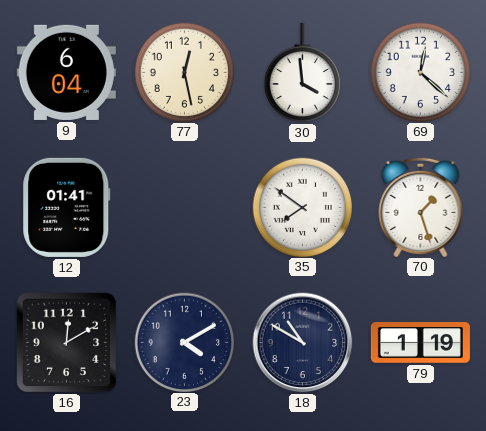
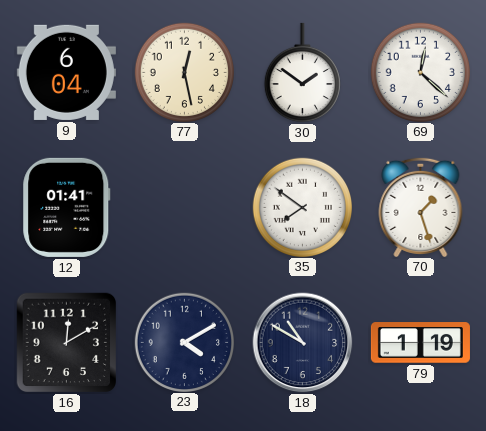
30: 3:59 -> 1:51
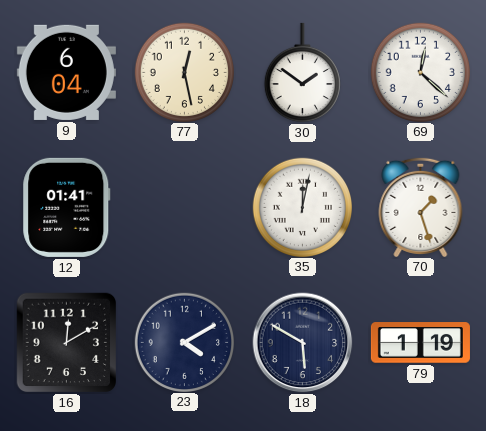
35: 7:51 -> 12:02
18: 10:50 -> 5:50
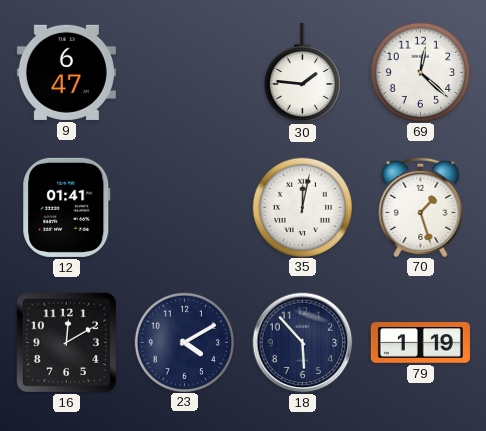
9: 6:04 -> 6:47
77: 12:28 -> none
30: 1:51 -> 1:46
18: 5:50 -> 5:53
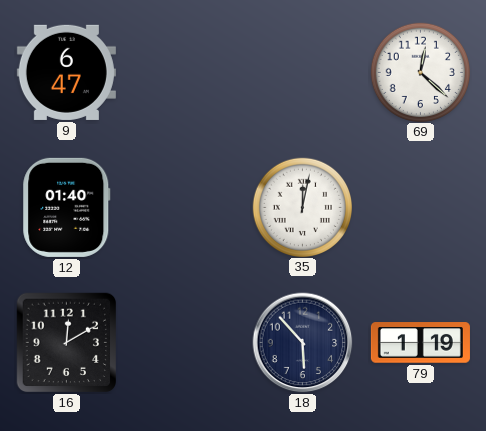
30: 1:46 -> none
12: 01:41 -> 01:40
70: 1:27 -> none
23: 4:10 -> none
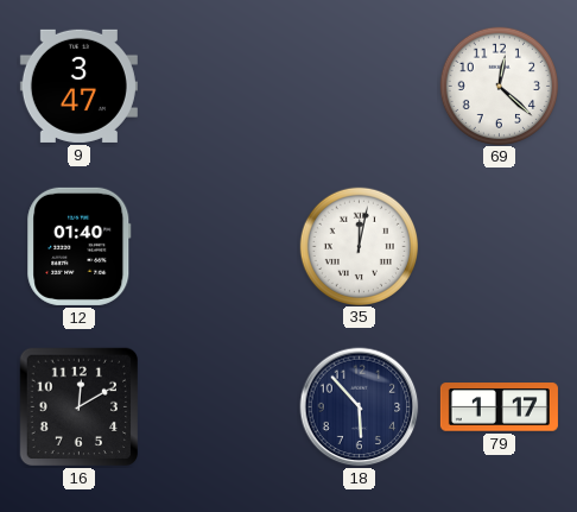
9: 6:47 -> 3:47
79: 1:19 -> 1:17
